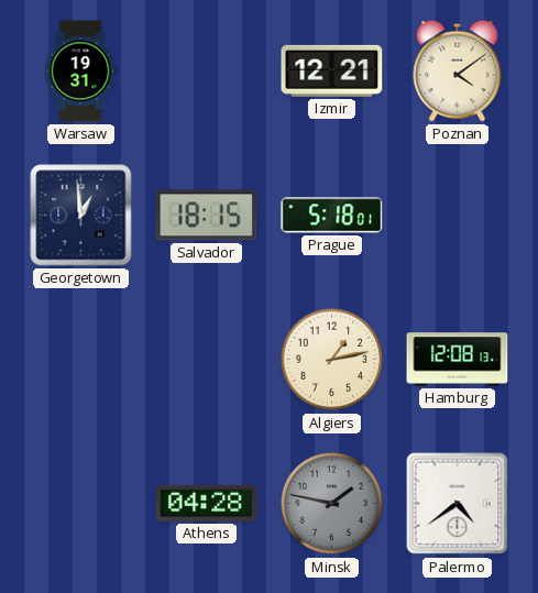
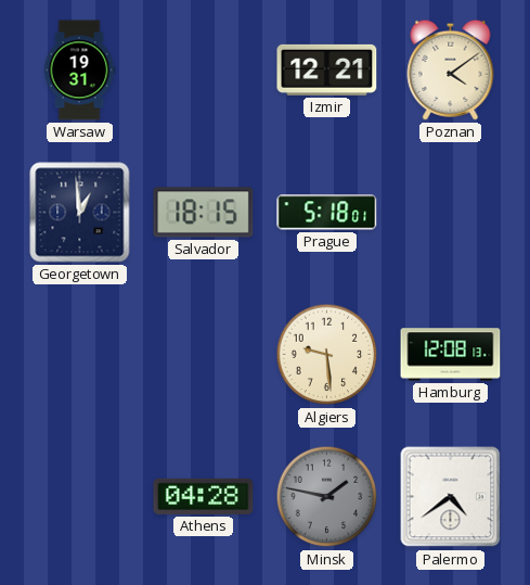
Algiers: 1:13 -> 9:29
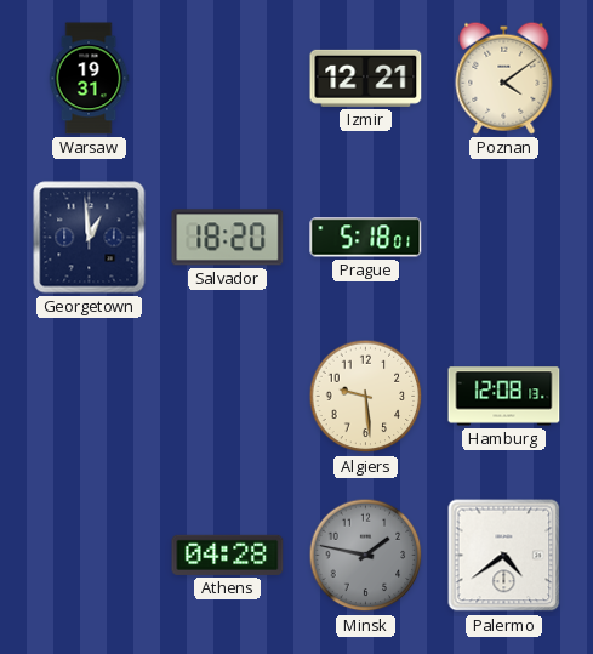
Salvador: 18:15 -> 18:20
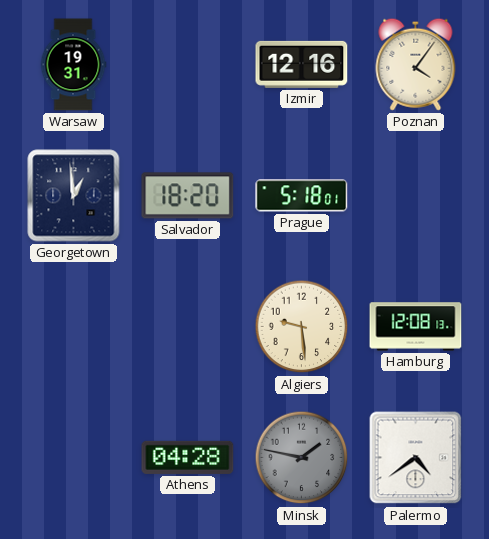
Izmir: 12:21 -> 12:16
Poznan: 4:09 -> 4:06
